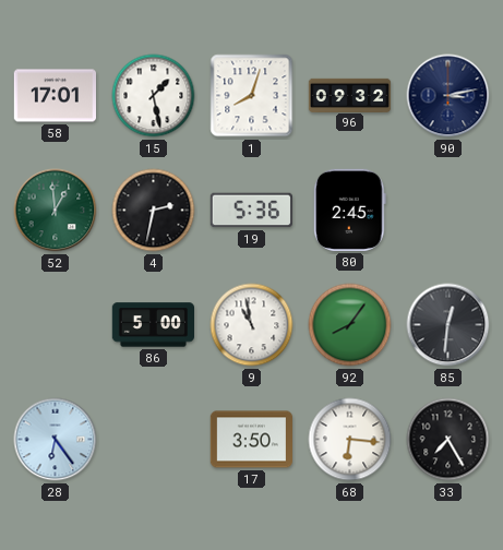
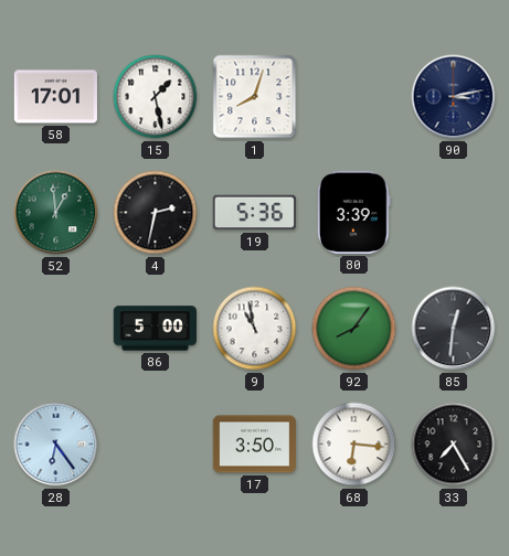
96: 09:32 -> none
80: 2:45 -> 3:39
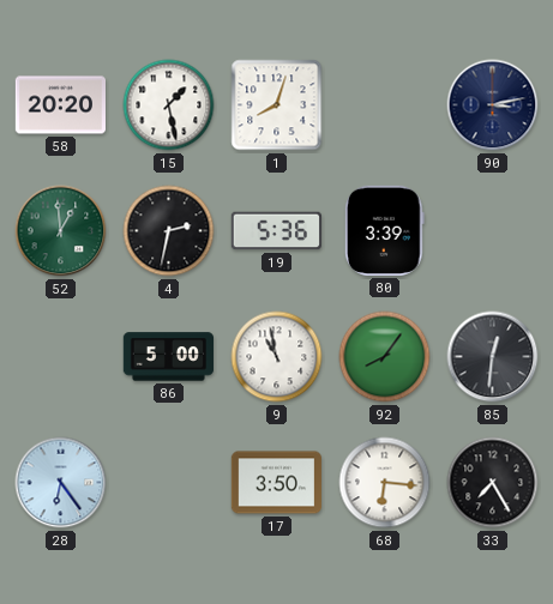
58: 17:01 -> 20:20
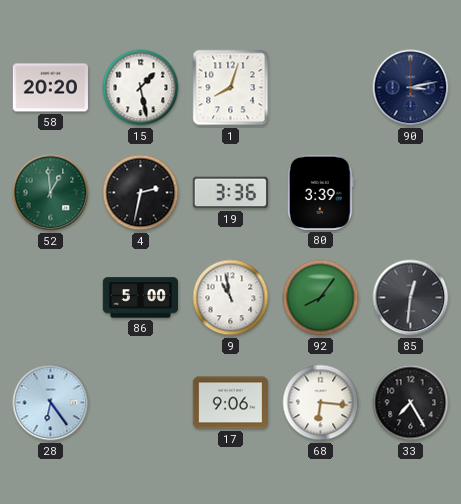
19: 5:36 -> 3:36
17: 3:50 -> 9:06
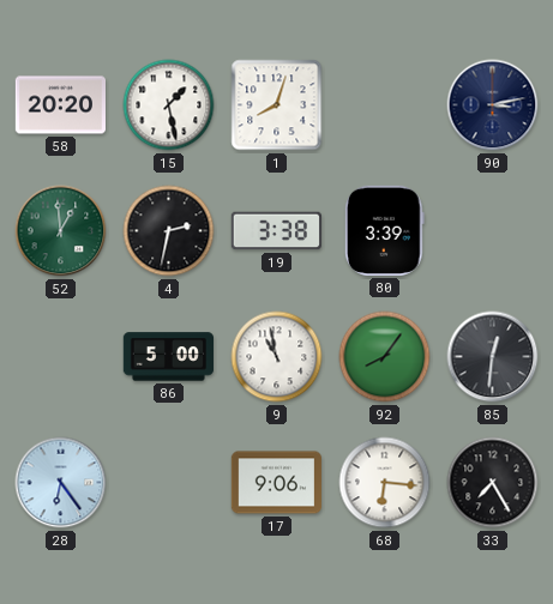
19: 3:36 -> 3:38
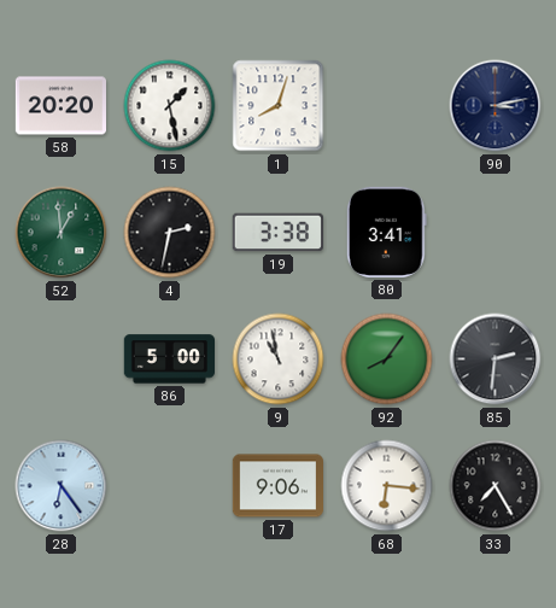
80: 3:39 -> 3:41
85: 12:31 -> 2:31
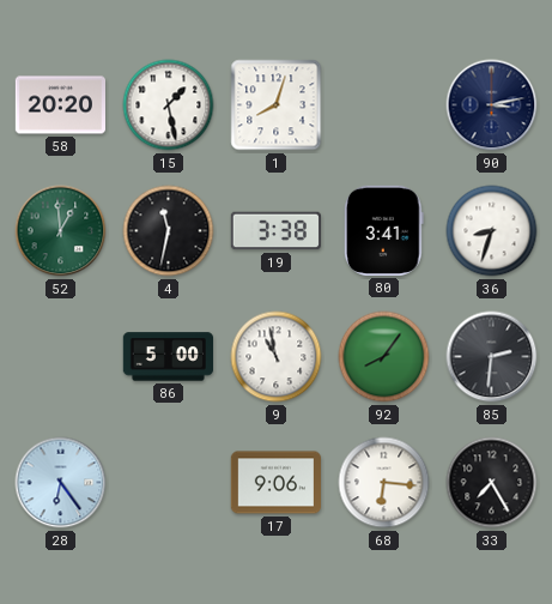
4: 2:32 -> 11:32
36: none -> 8:33
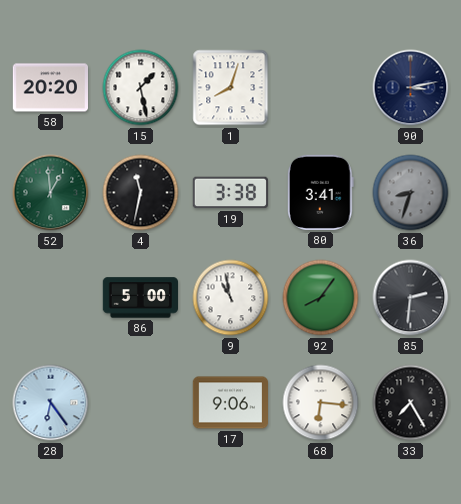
36 dial: white -> grey
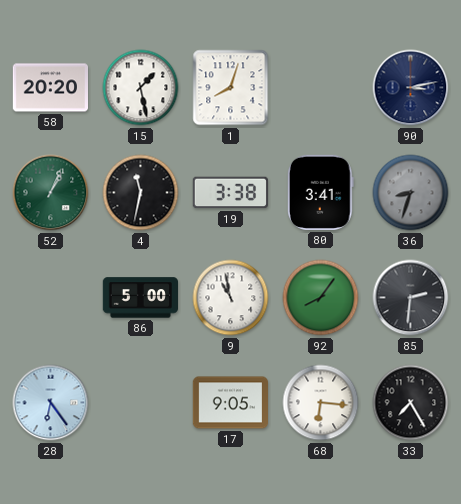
52: 12:59 -> 1:04
17: 9:06 -> 9:05
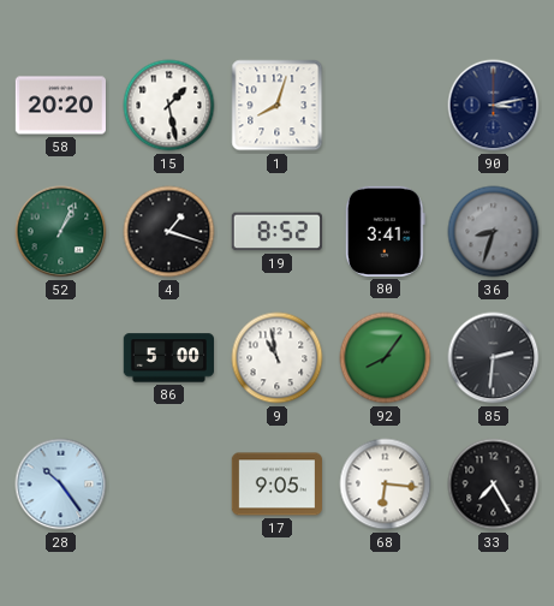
4: 11:32 -> 1:18
19: 3:38 -> 8:52
28: 6:24 -> 10:24
